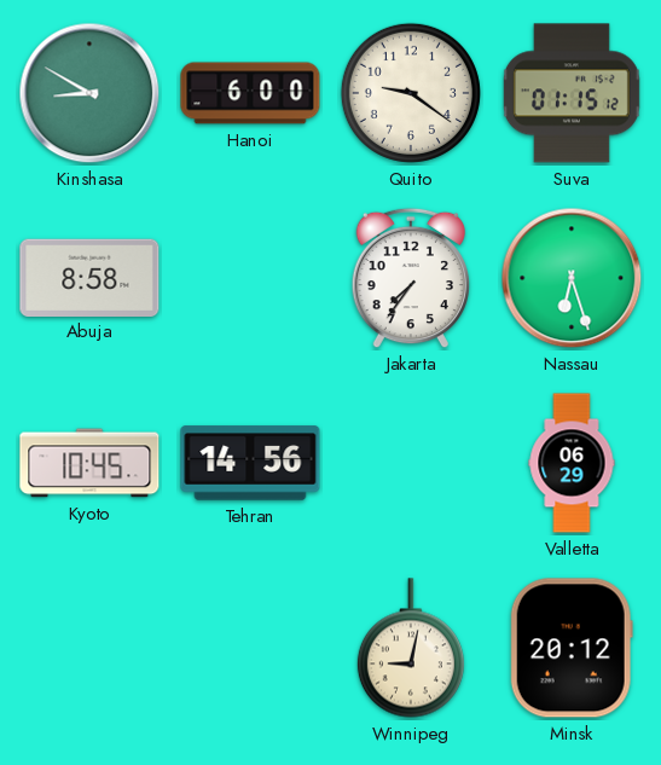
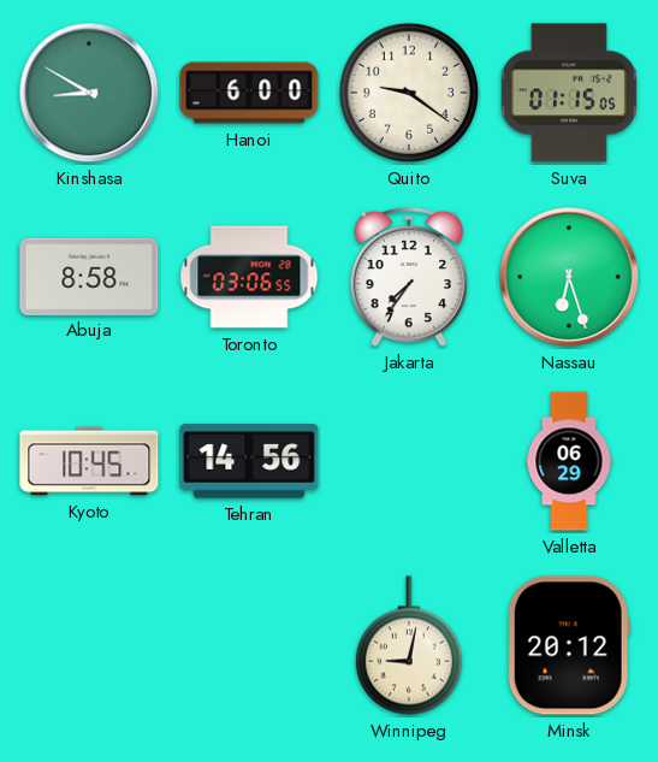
Suva: 01:15:12 -> 01:15:05
Toronto: none -> 03:06
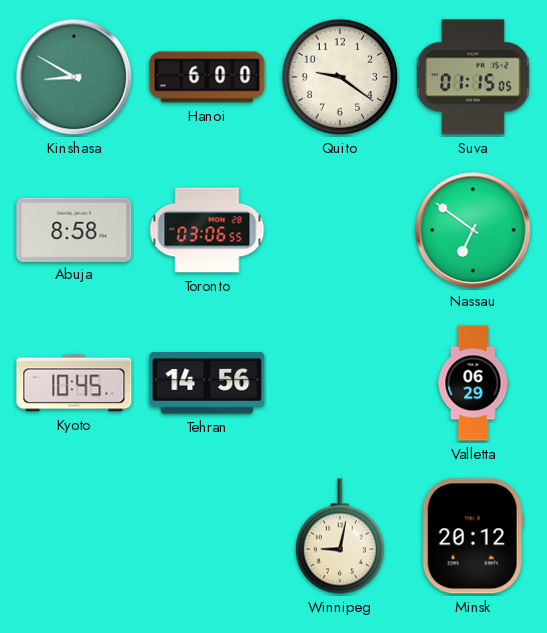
Jakarta: 7:36 -> none
Nassau: 6:27 -> 6:51
